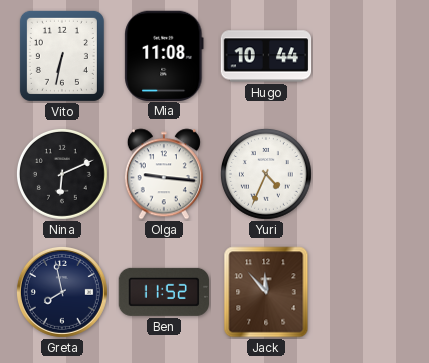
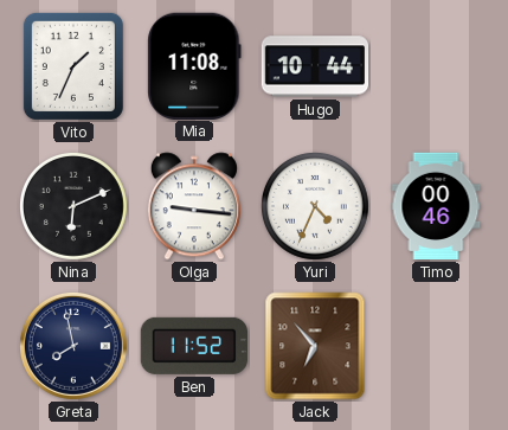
Vito: 6:32 -> 1:34
Timo: none -> 00:46
Jack: 11:53 -> 6:53
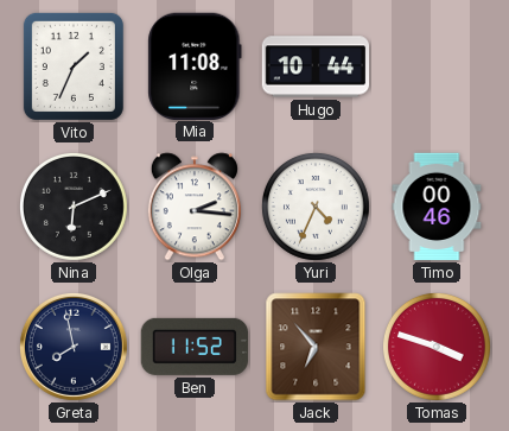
Olga: 9:16 -> 2:16
Tomas: none -> 3:48
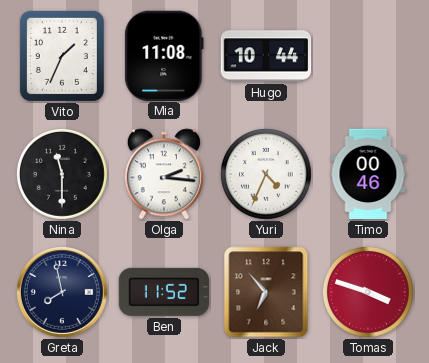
Nina: 6:11 -> 11:30
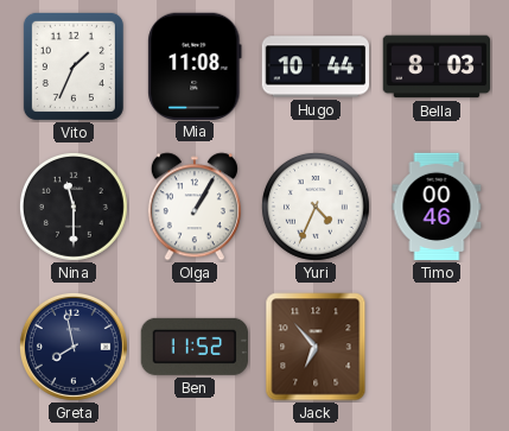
Bella: none -> 8:03
Olga: 2:16 -> 1:05
Tomas: 3:48 -> none
